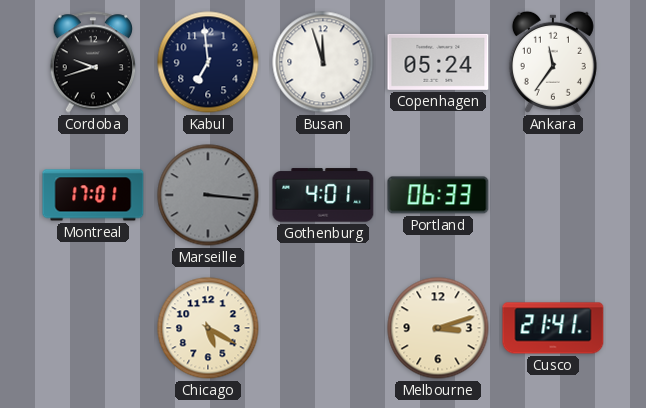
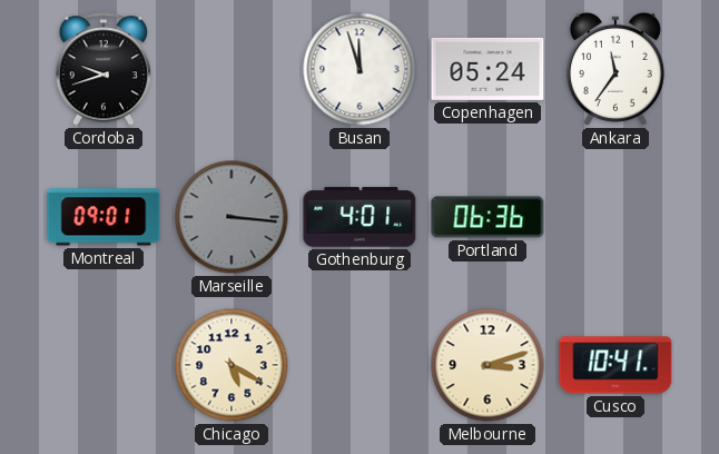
Kabul: 6:59 -> none
Montreal: 17:01 -> 09:01
Portland: 06:33 -> 06:36
Cusco: 21:41 -> 10:41
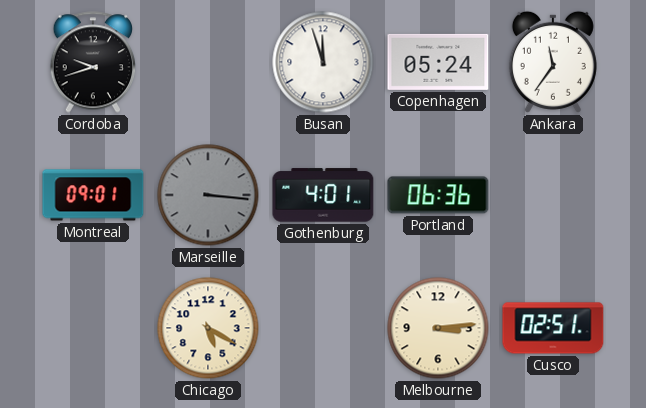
Melbourne: 3:12 -> 3:14
Cusco: 10:41 -> 02:51
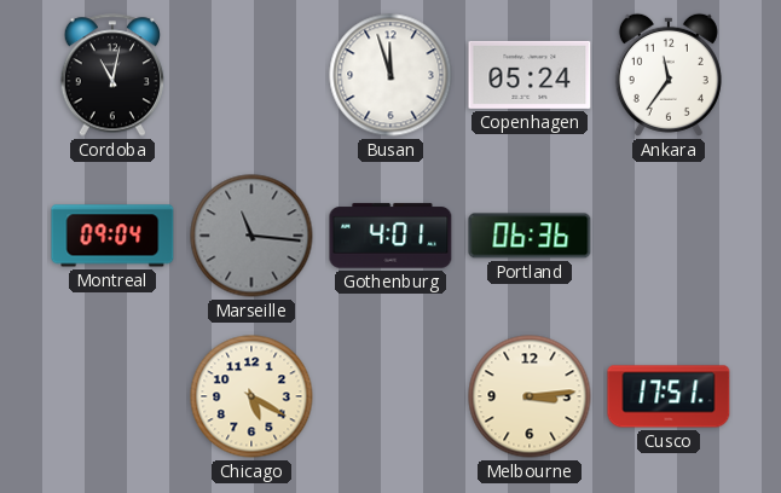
Cordoba: 9:42 -> 11:02
Montreal: 09:01 -> 09:04
Marseille: 3:16 -> 11:16
Cusco: 02:51 -> 17:51
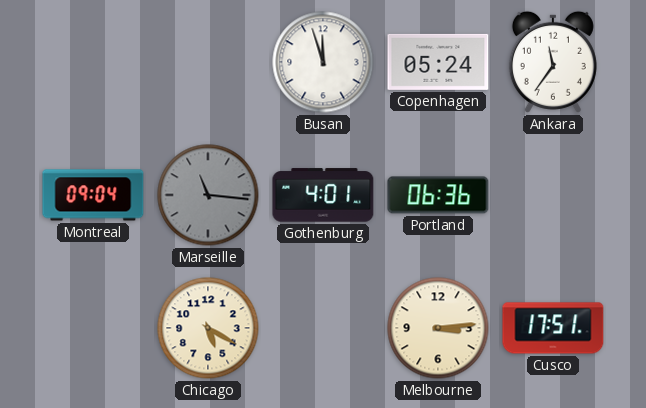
Cordoba: 11:02 -> none
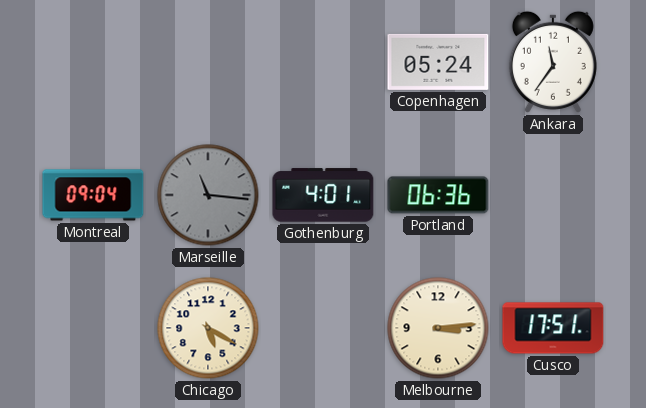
Busan: 11:57 -> none
